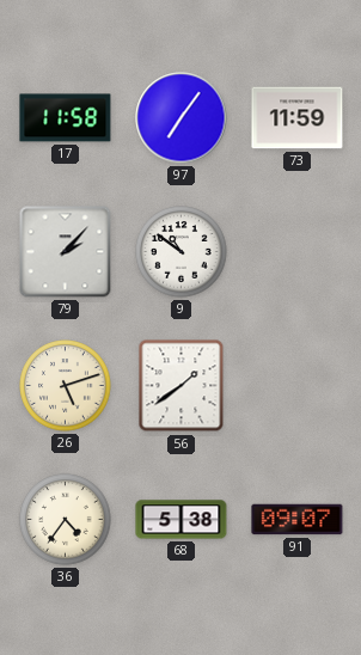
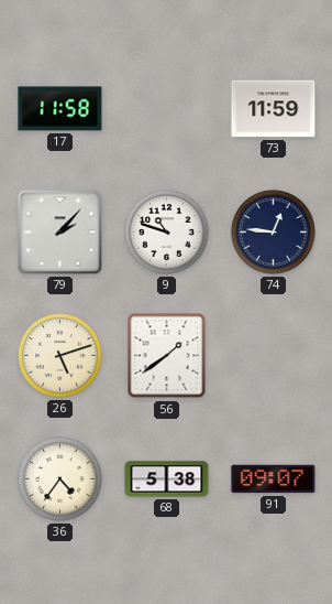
97: 7:06 -> none
9: 10:51 -> 10:48
74: none -> 12:46
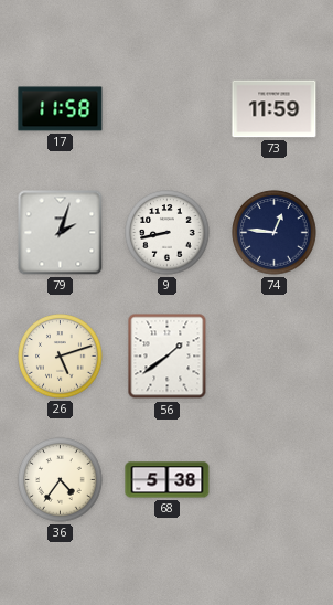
79: 2:07 -> 2:03
9: 10:48 -> 8:43
91: 09:07 -> none
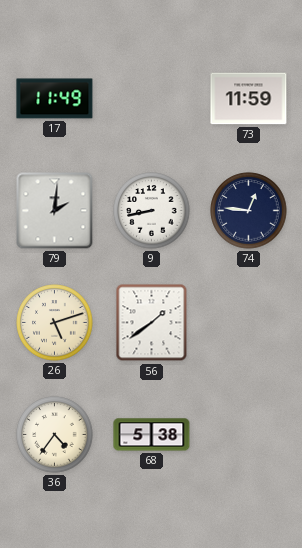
17: 11:58 -> 11:49
79: 2:03 -> 2:01
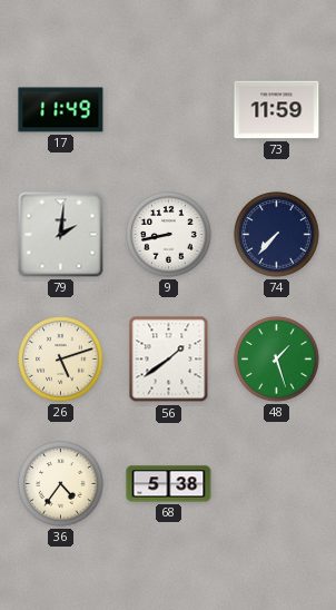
74: 12:46 -> 7:37
48: none -> 1:27
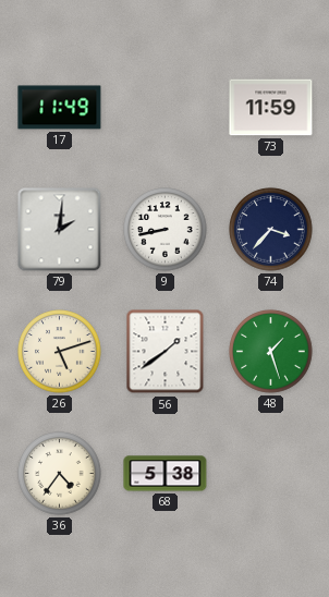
74: 7:37 -> 3:37
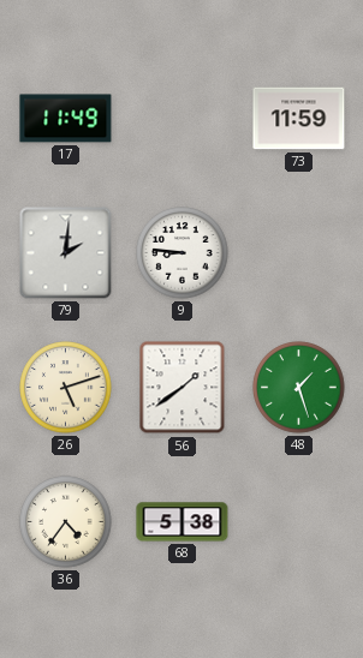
9: 8:43 -> 8:46
74: 3:37 -> none
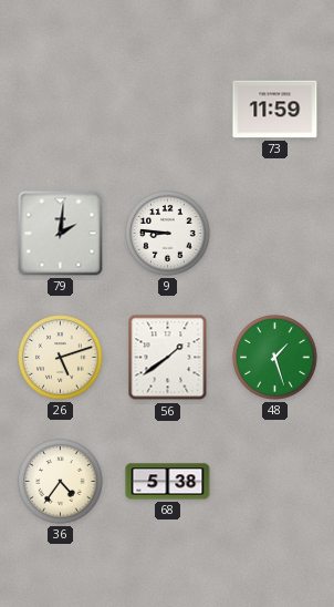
17: 11:49 -> none
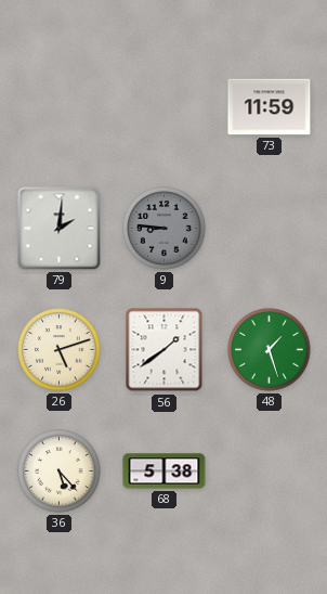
9 dial: white -> grey
36: 4:36 -> 5:23
